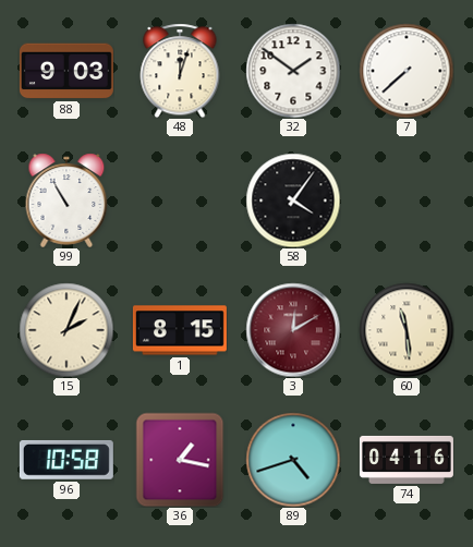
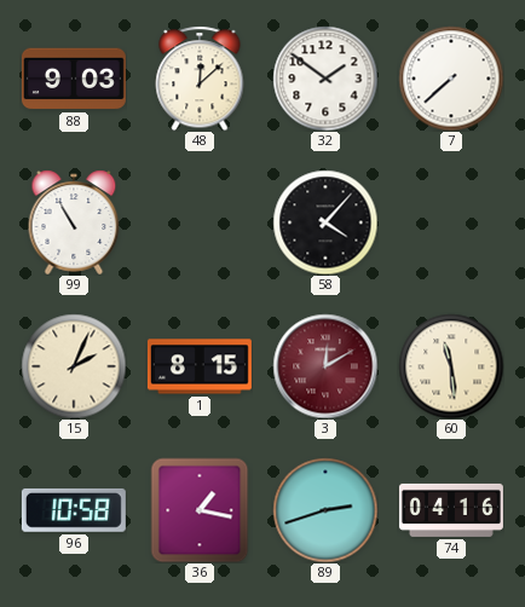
48: 12:03 -> 12:08
58: 4:06 -> 4:07
89: 4:42 -> 2:42
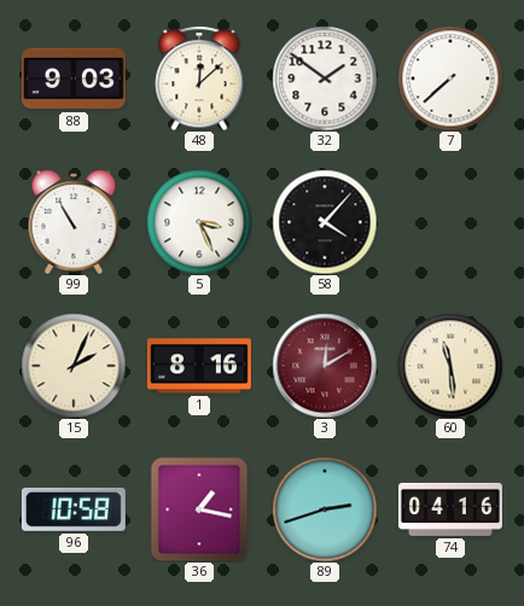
5: none -> 3:26
1: 8:15 -> 8:16
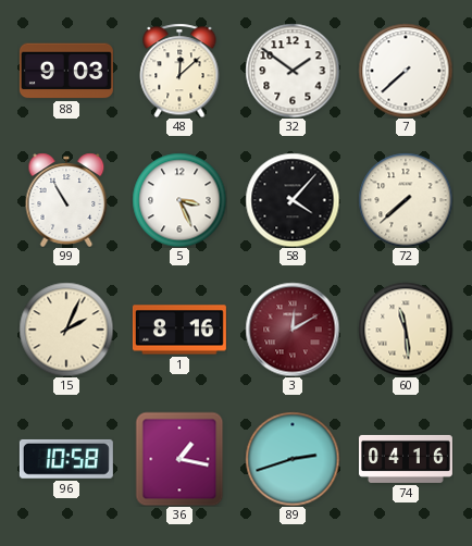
72: none -> 7:38
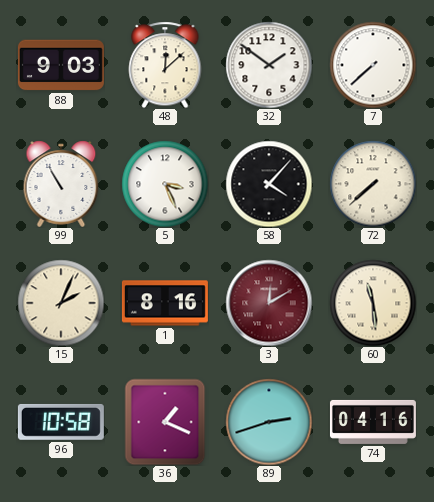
36: 1:17 -> 1:19
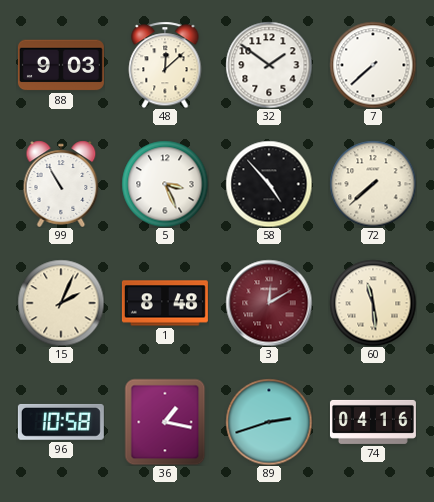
58: 4:07 -> 4:53
1: 8:16 -> 8:48
36: 1:19 -> 1:17
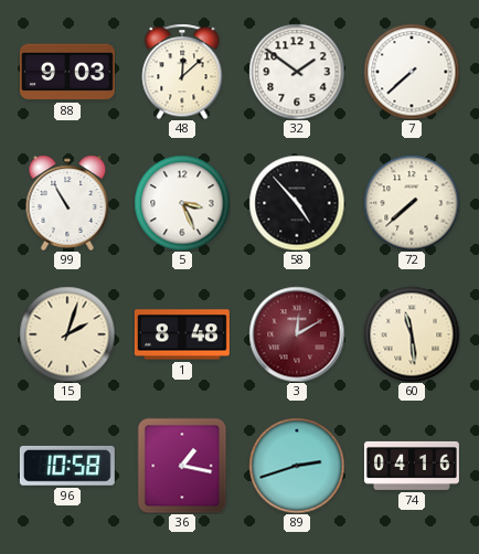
15: 2:04 -> 2:03
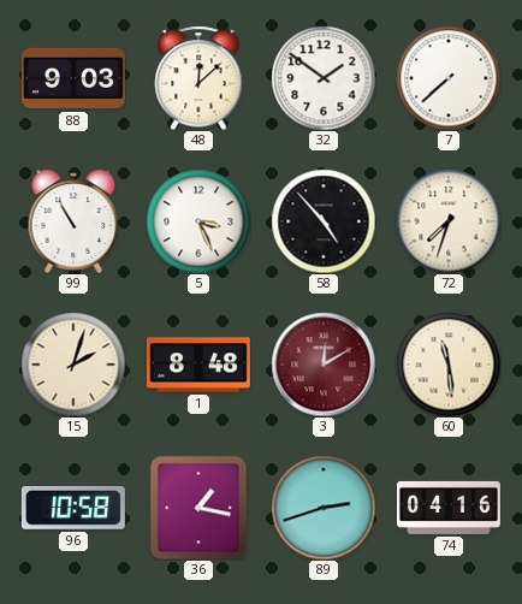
72: 7:38 -> 7:33
